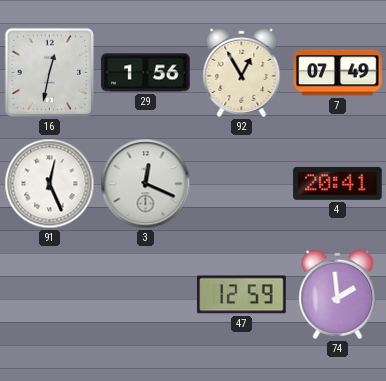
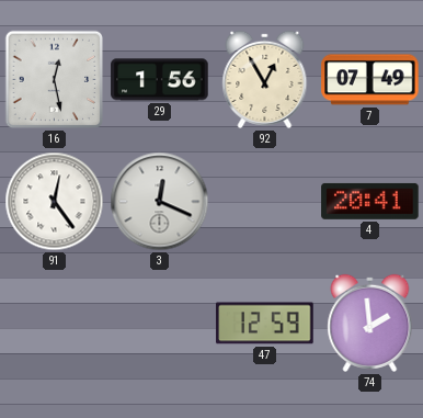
16: 12:32 -> 12:28
91: 12:26 -> 12:24
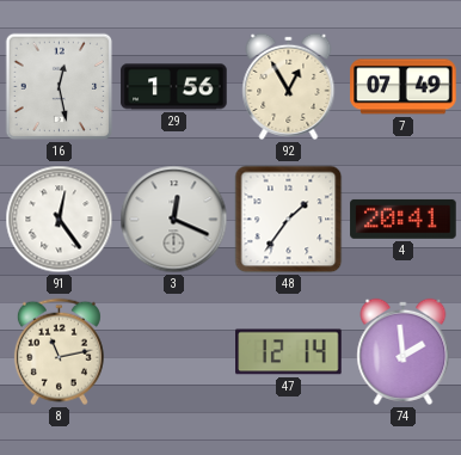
48: none -> 1:36
8: none -> 11:13
47: 12:59 -> 12:14
